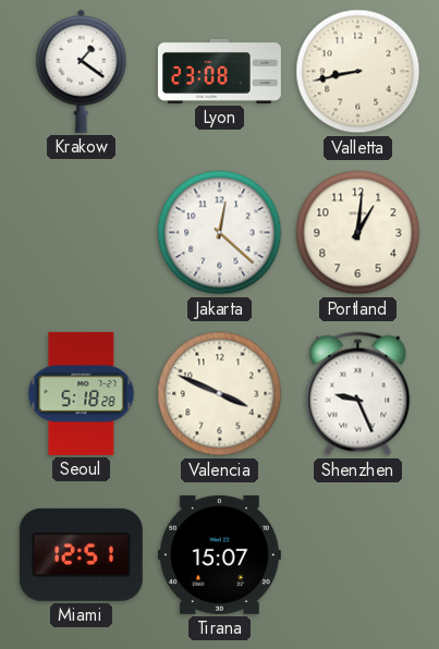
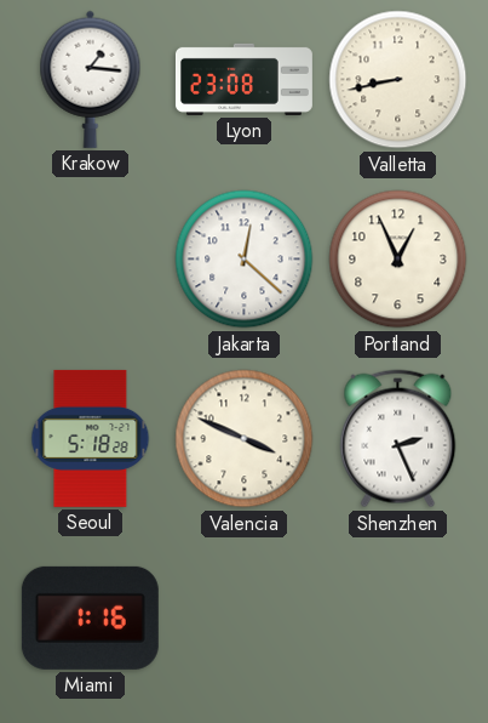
Krakow: 1:21 -> 1:16
Portland: 1:01 -> 12:56
Shenzhen: 9:26 -> 2:26
Miami: 12:51 -> 1:16
Tirana: 15:07 -> none
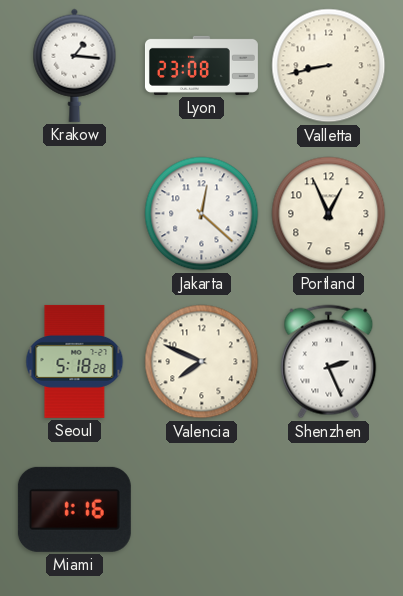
Valencia: 3:49 -> 7:49
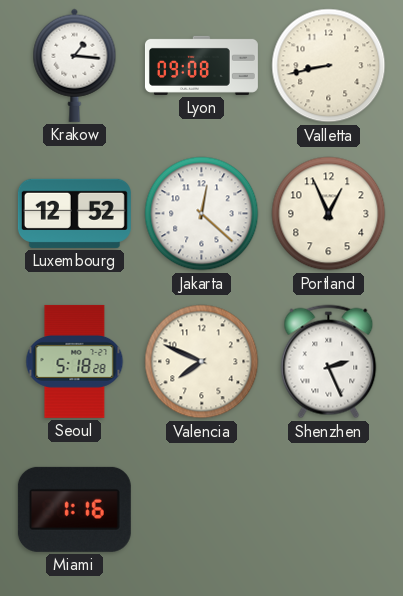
Lyon: 23:08 -> 09:08
Luxembourg: none -> 12:52
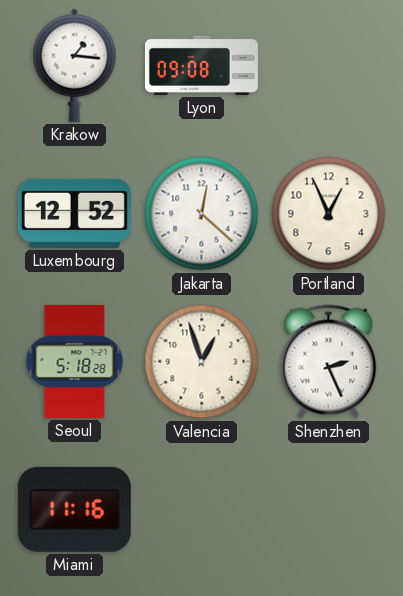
Valletta: 8:43 -> none
Valencia: 7:49 -> 12:57
Miami: 1:16 -> 11:16
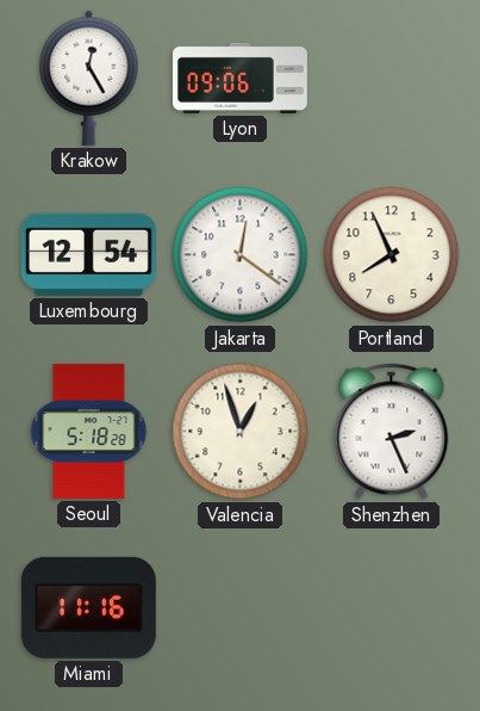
Krakow: 1:16 -> 12:25
Lyon: 09:08 -> 09:06
Luxembourg: 12:52 -> 12:54
Jakarta: 12:22 -> 12:21
Portland: 12:56 -> 7:56
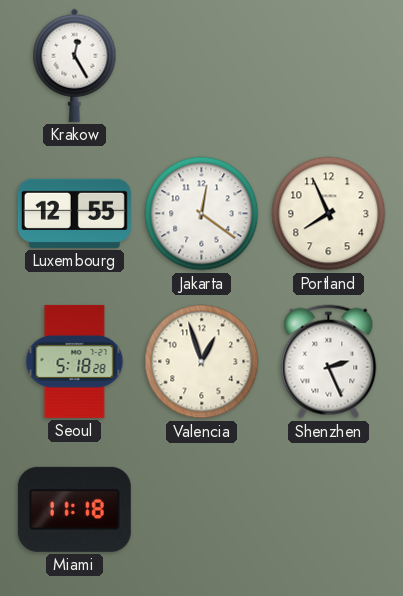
Lyon: 09:06 -> none
Luxembourg: 12:54 -> 12:55
Miami: 11:16 -> 11:18
